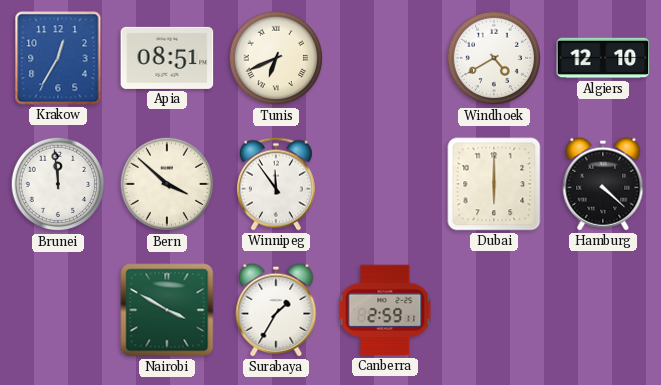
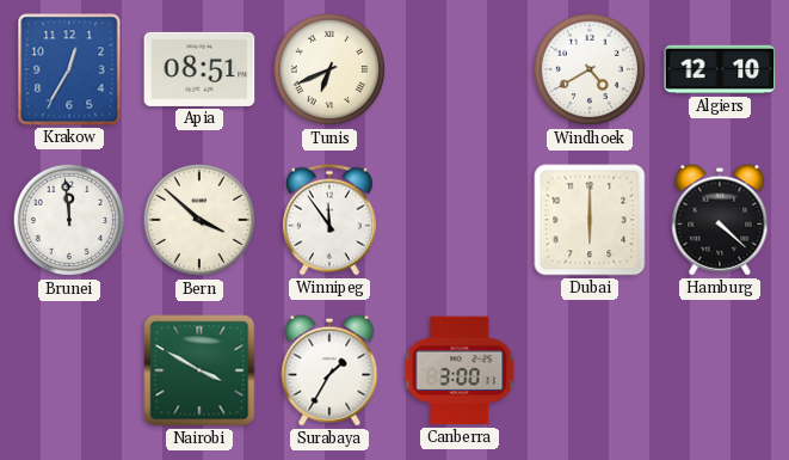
Canberra: 2:59 -> 3:00
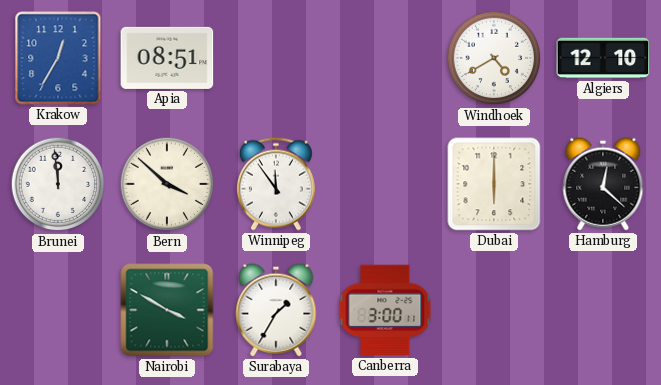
Tunis: 6:41 -> none
Hamburg: 4:22 -> 12:22
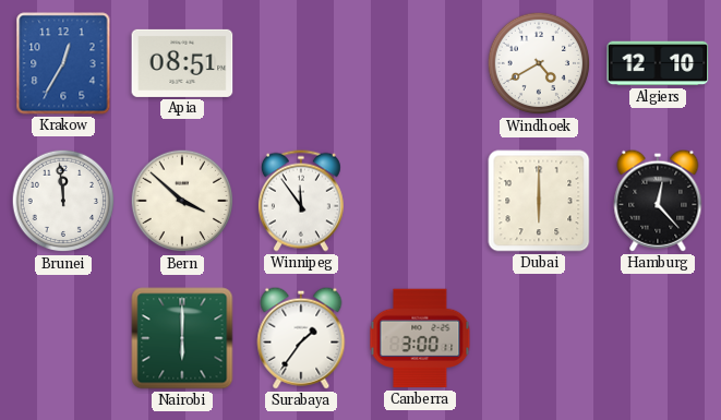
Hamburg: 12:22 -> 12:23
Nairobi: 3:50 -> 6:00
Surabaya: 1:35 -> 1:36
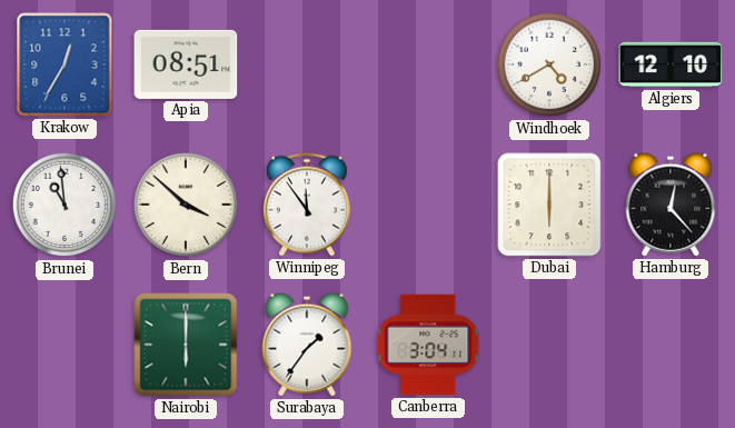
Brunei: 11:59 -> 10:59
Canberra: 3:00 -> 3:04
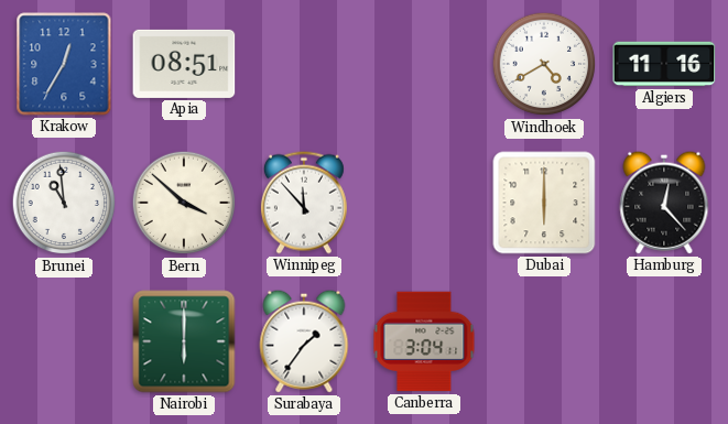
Algiers: 12:10 -> 11:16
Winnipeg: 11:54 -> 11:53
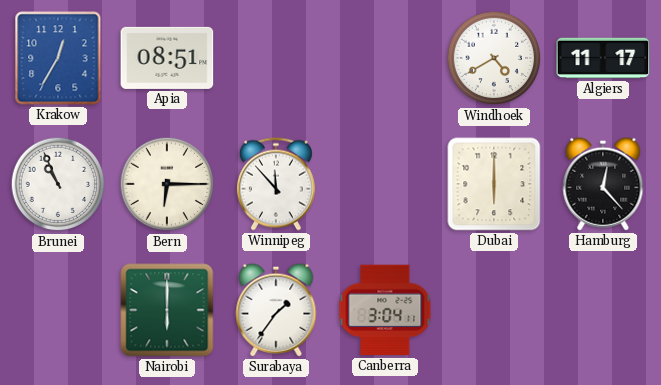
Algiers: 11:16 -> 11:17
Brunei: 10:59 -> 10:56
Bern: 3:52 -> 6:15
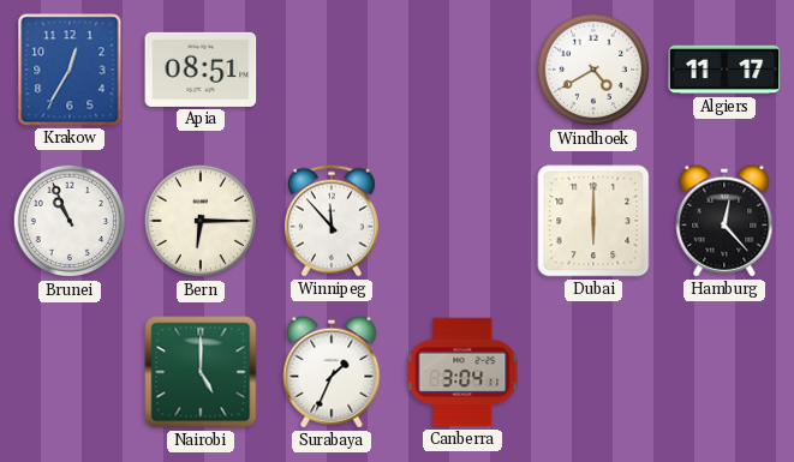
Nairobi: 6:00 -> 5:00
Surabaya: 1:36 -> 1:34
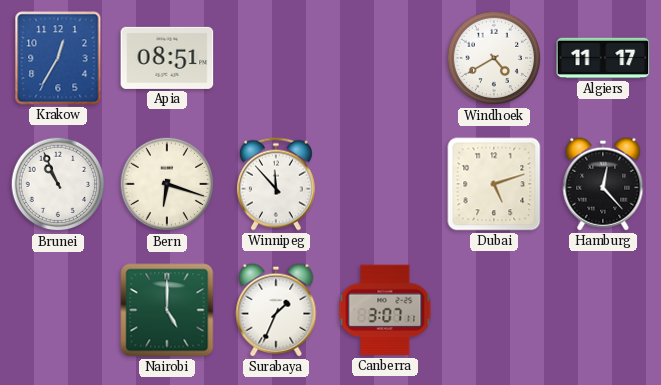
Bern: 6:15 -> 6:18
Dubai: 6:00 -> 5:12
Canberra: 3:04 -> 3:07
